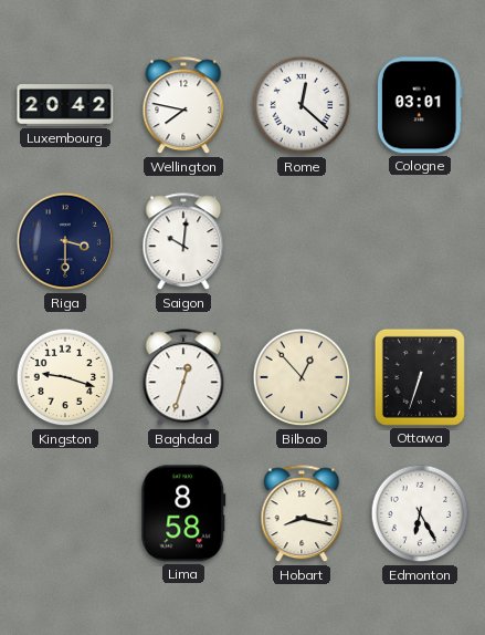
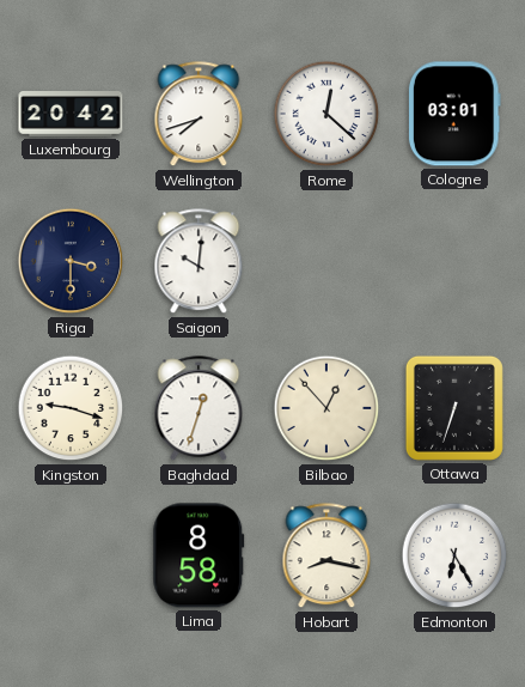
Wellington: 7:47 -> 7:42
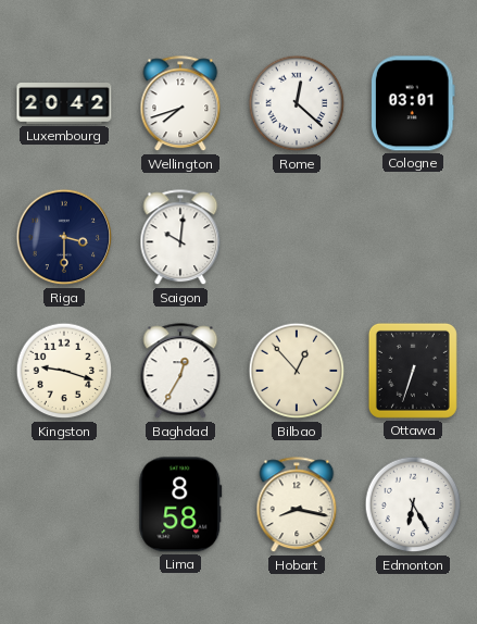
Baghdad: 12:33 -> 12:35
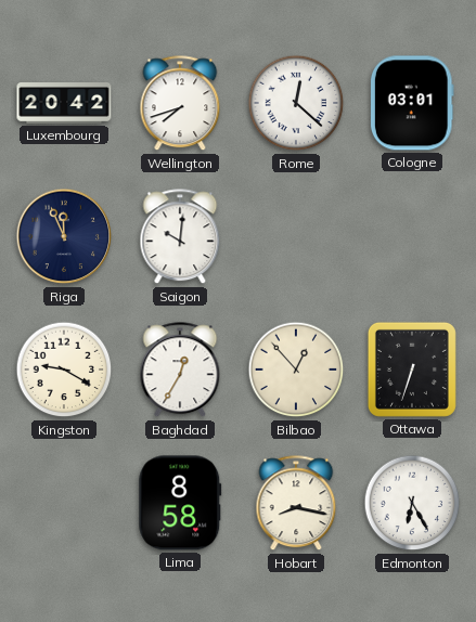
Riga: 3:30 -> 11:56
Kingston: 9:18 -> 9:20
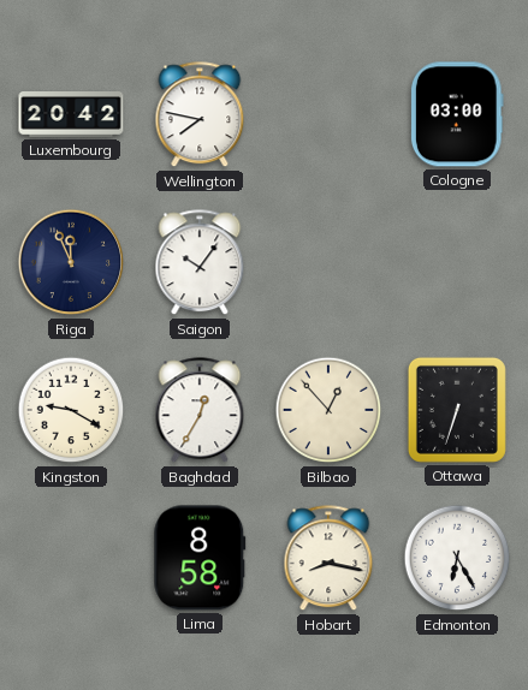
Wellington: 7:42 -> 7:47
Rome: 12:22 -> none
Cologne: 03:01 -> 03:00
Saigon: 10:01 -> 10:06
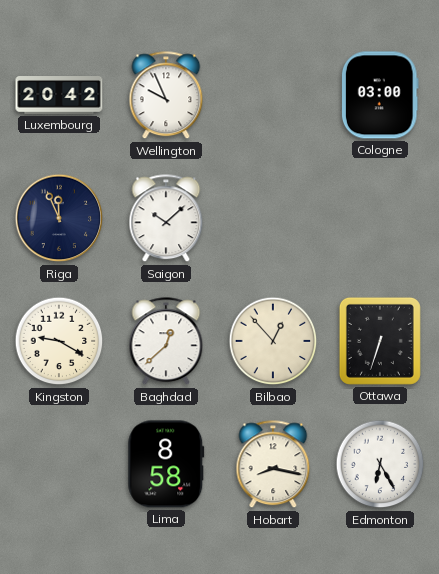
Wellington: 7:47 -> 9:56
Saigon: 10:06 -> 10:08
Baghdad: 12:35 -> 12:38
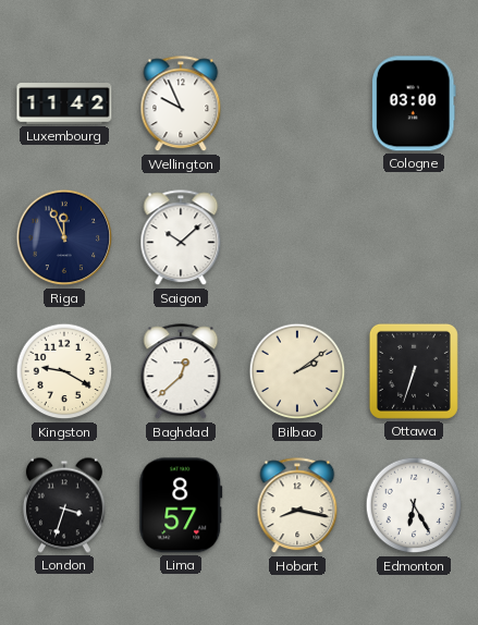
Luxembourg: 20:42 -> 11:42
Bilbao: 12:53 -> 2:09
London: none -> 3:33
Lima: 8:58 -> 8:57
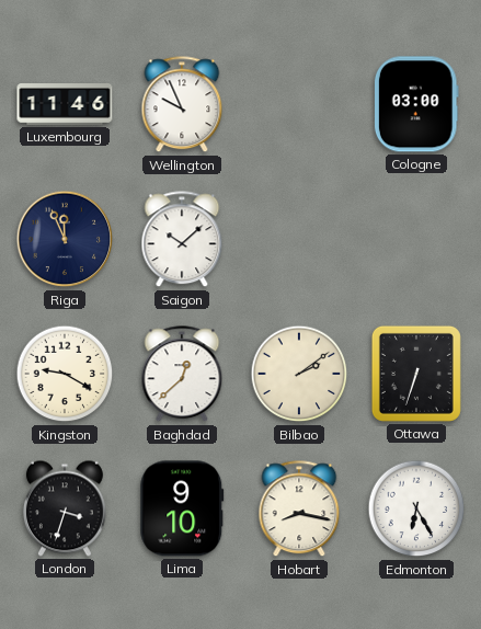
Luxembourg: 11:42 -> 11:46
Lima: 8:57 -> 9:10
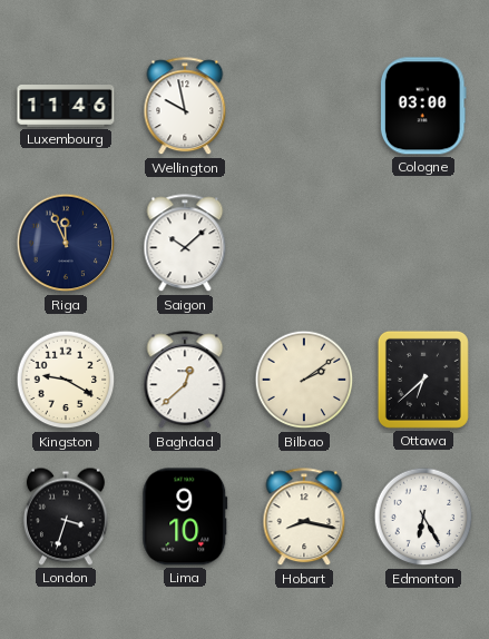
Wellington: 9:56 -> 9:58
Ottawa: 6:33 -> 6:38
